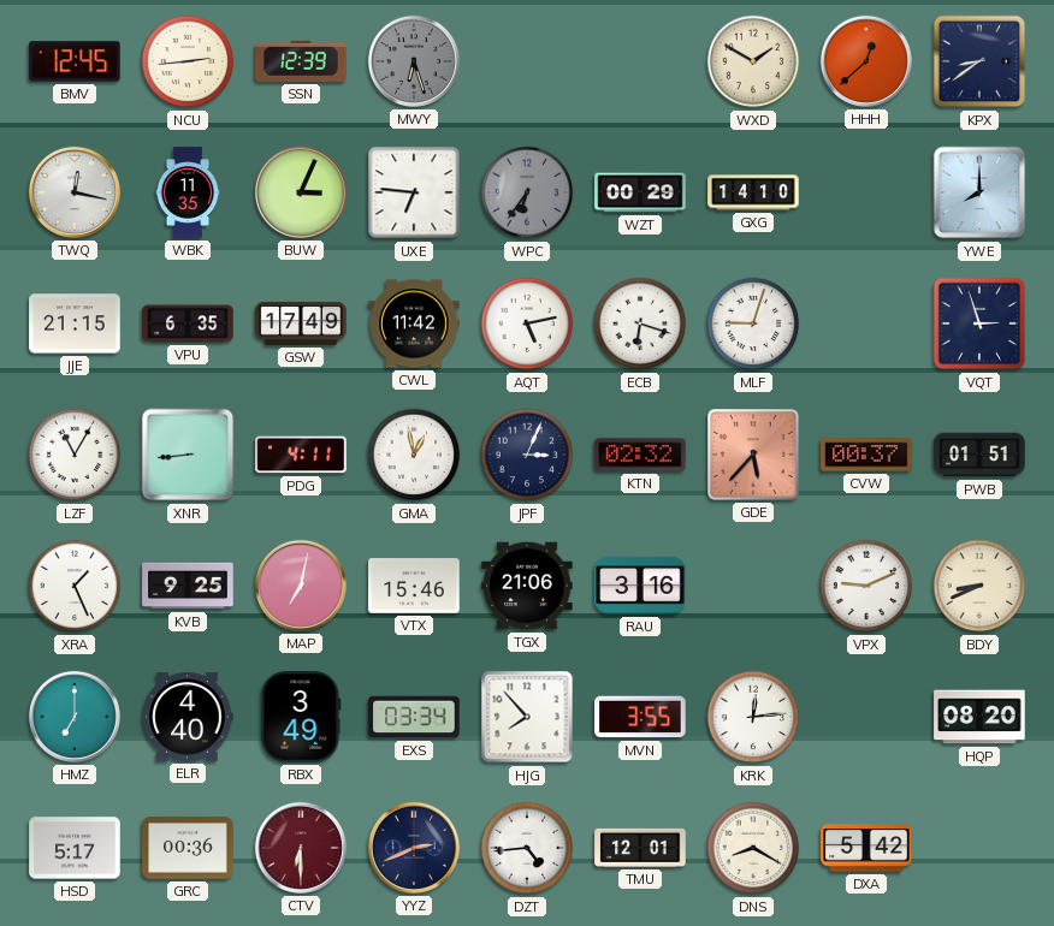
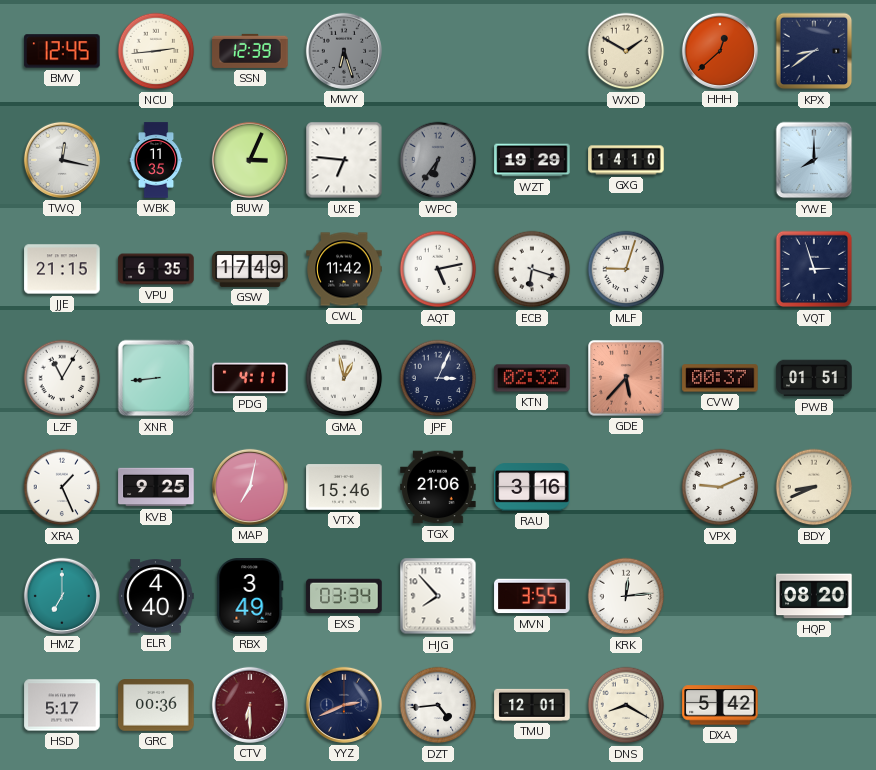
WZT: 00:29 -> 19:29
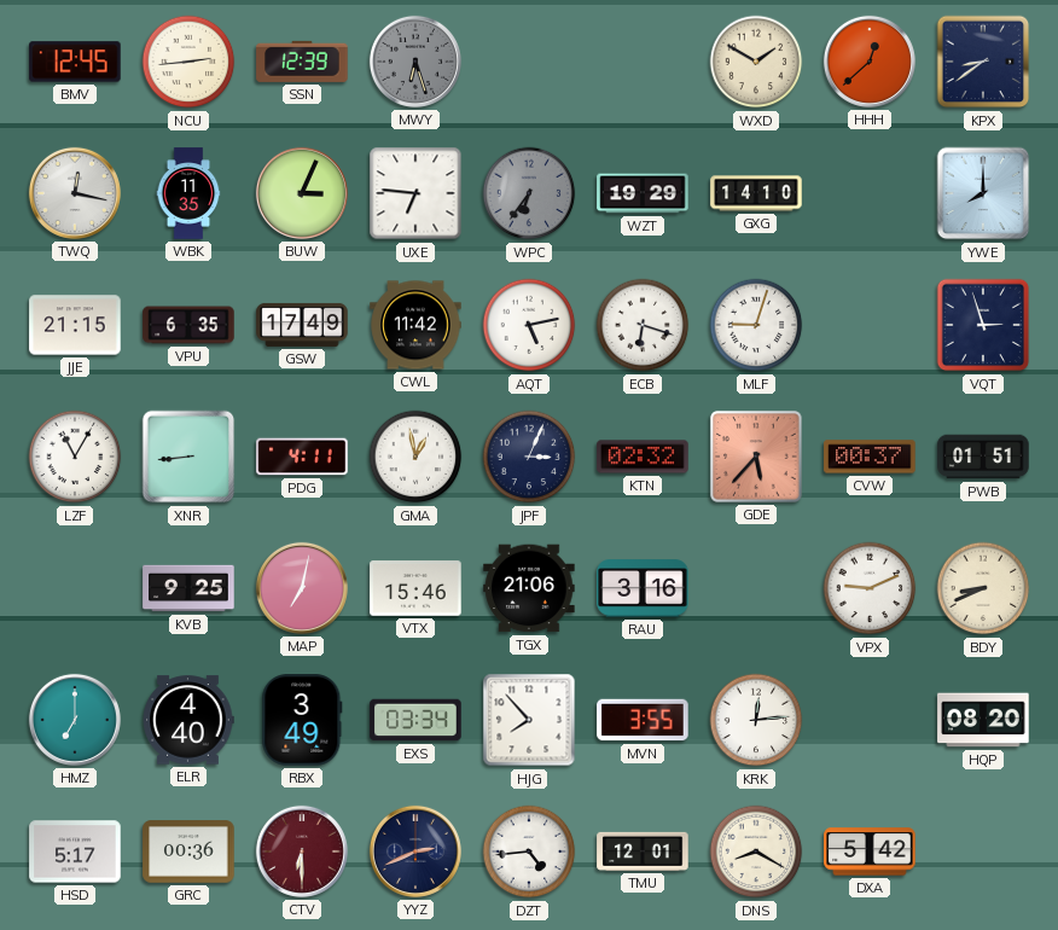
XRA: 1:26 -> none
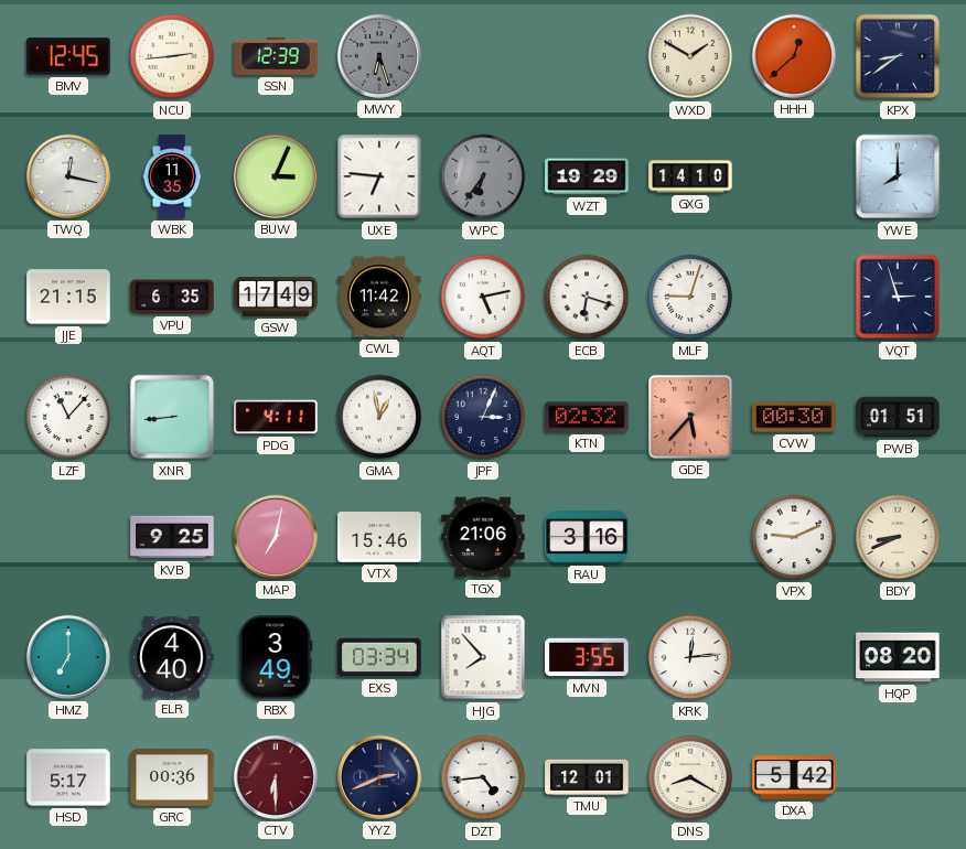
LZF: 11:05 -> 11:07
CVW: 00:37 -> 00:30
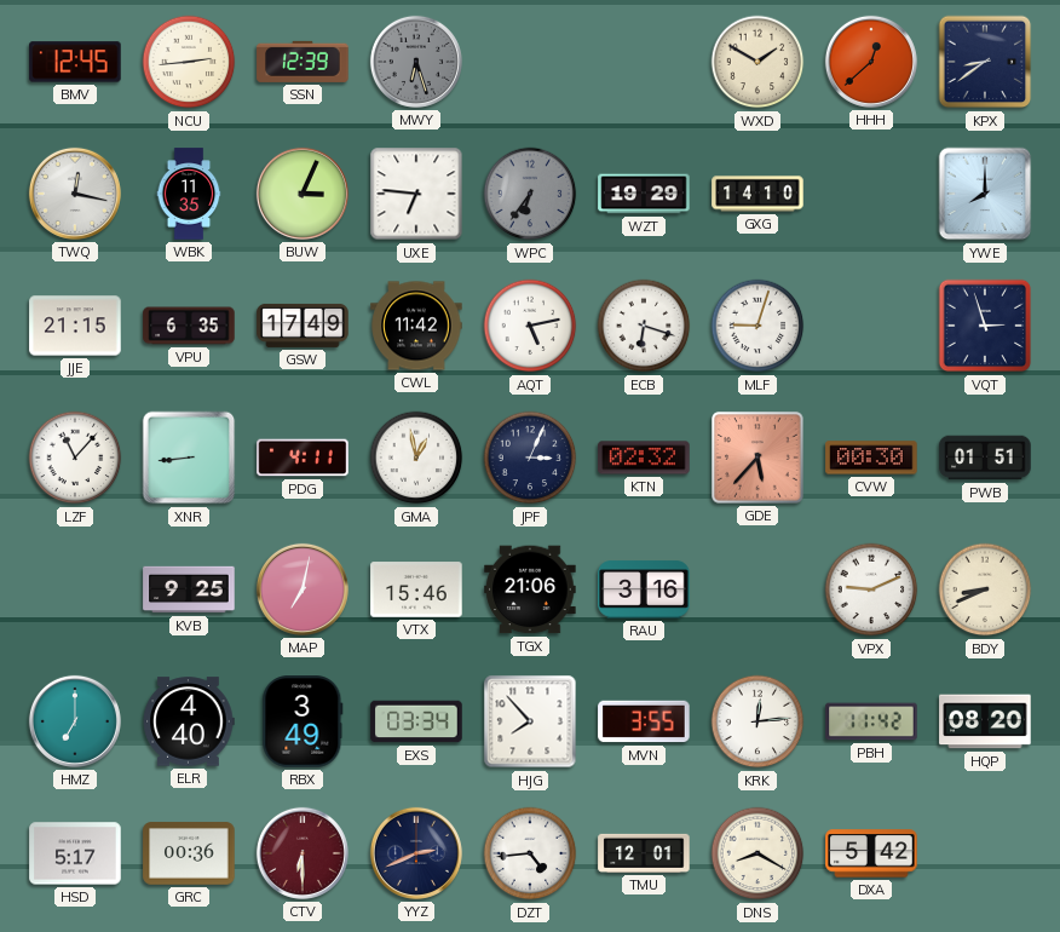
PBH: none -> 11:42
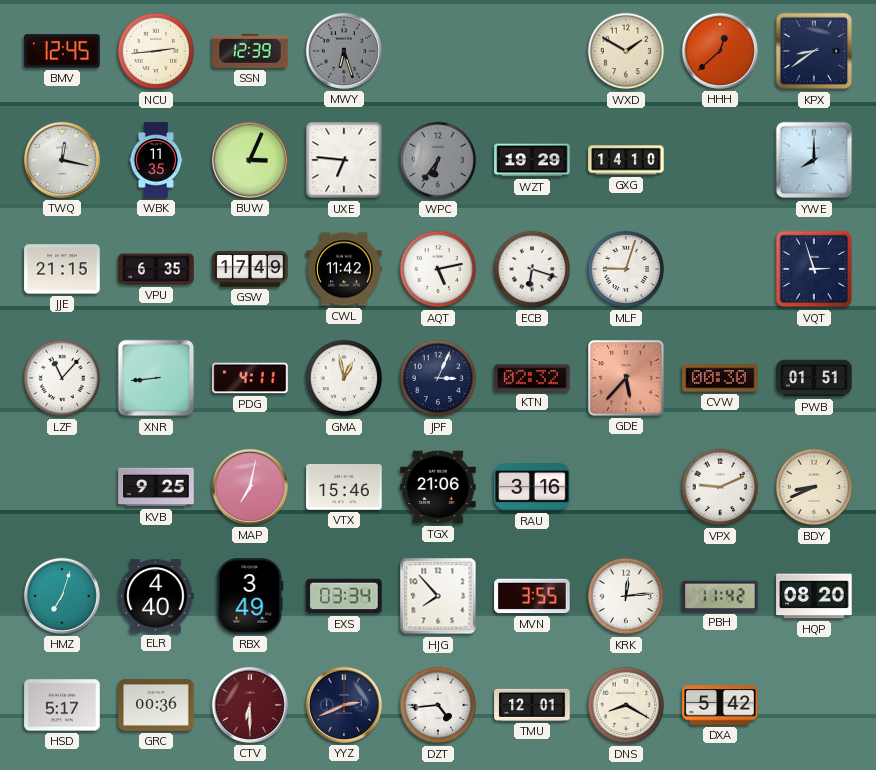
HMZ: 7:00 -> 7:03
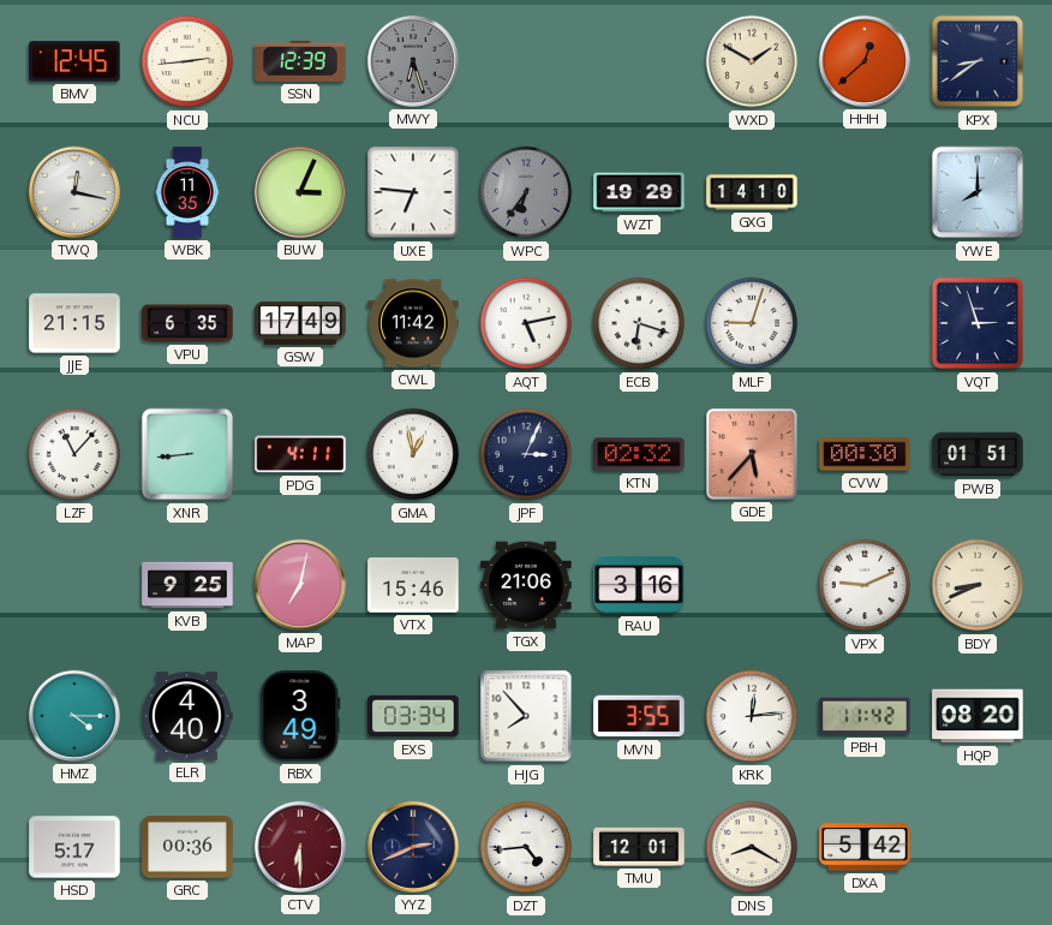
HMZ: 7:03 -> 4:15
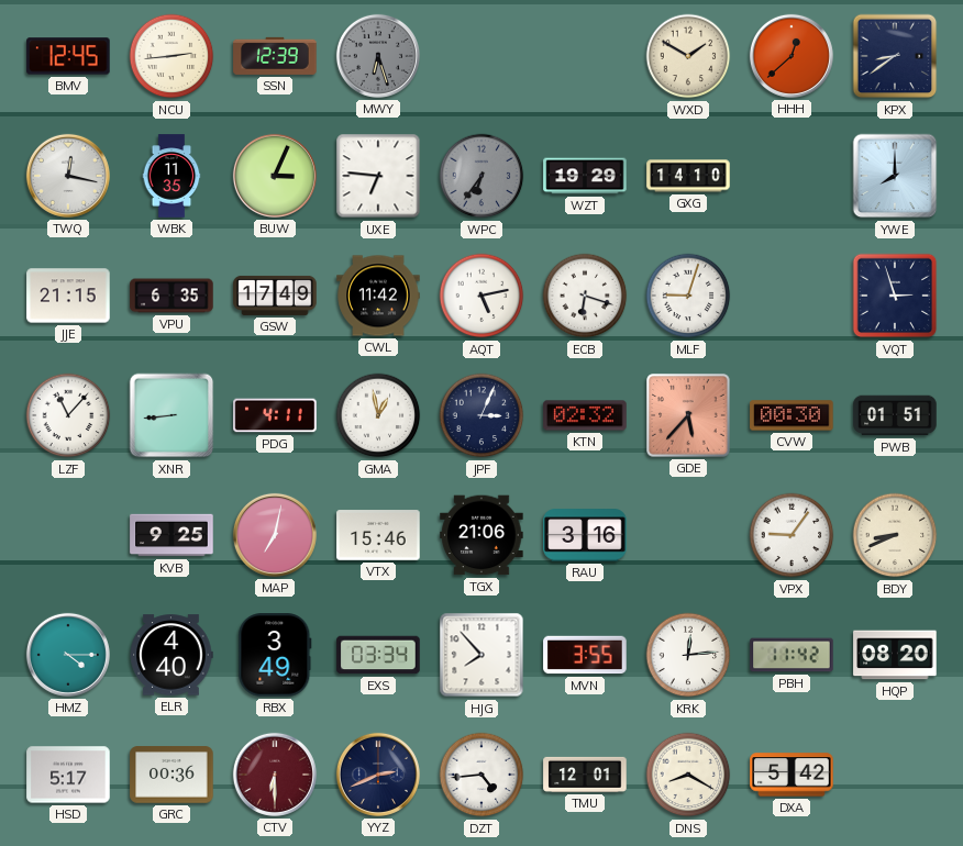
VPX: 9:11 -> 9:06
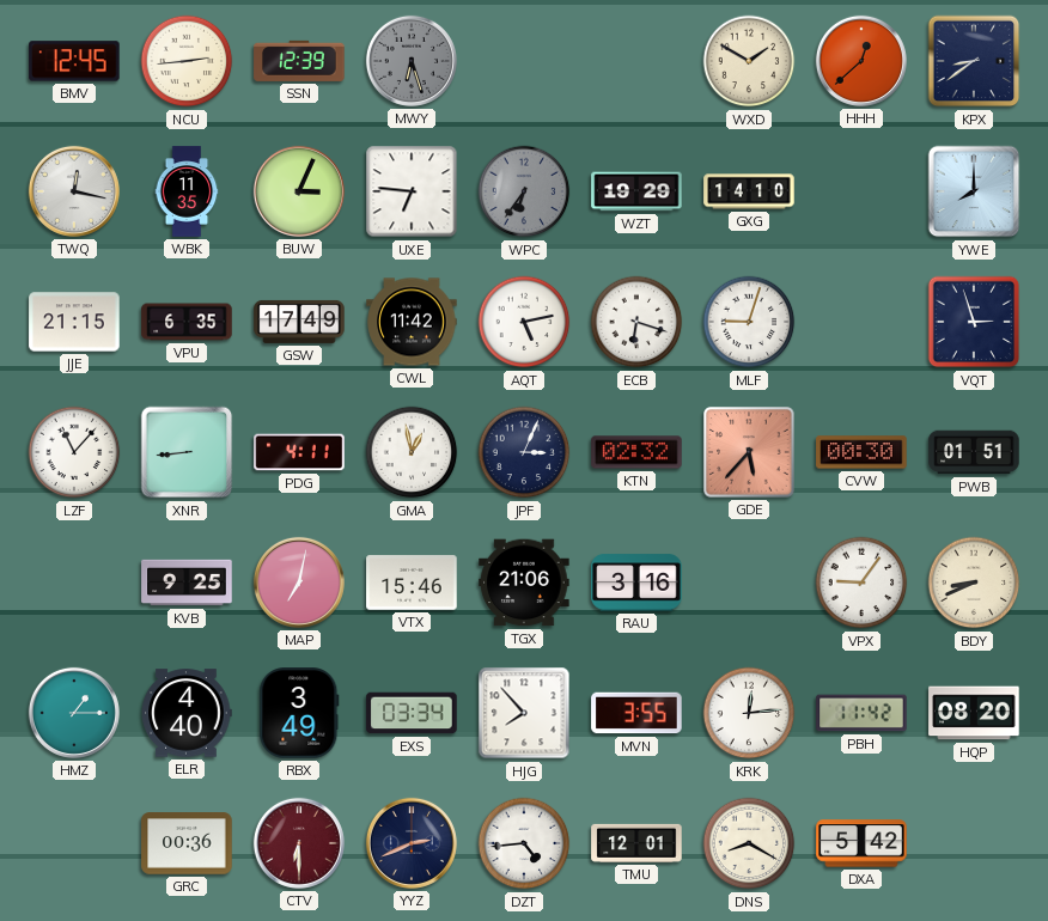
HMZ: 4:15 -> 1:15
HSD: 5:17 -> none
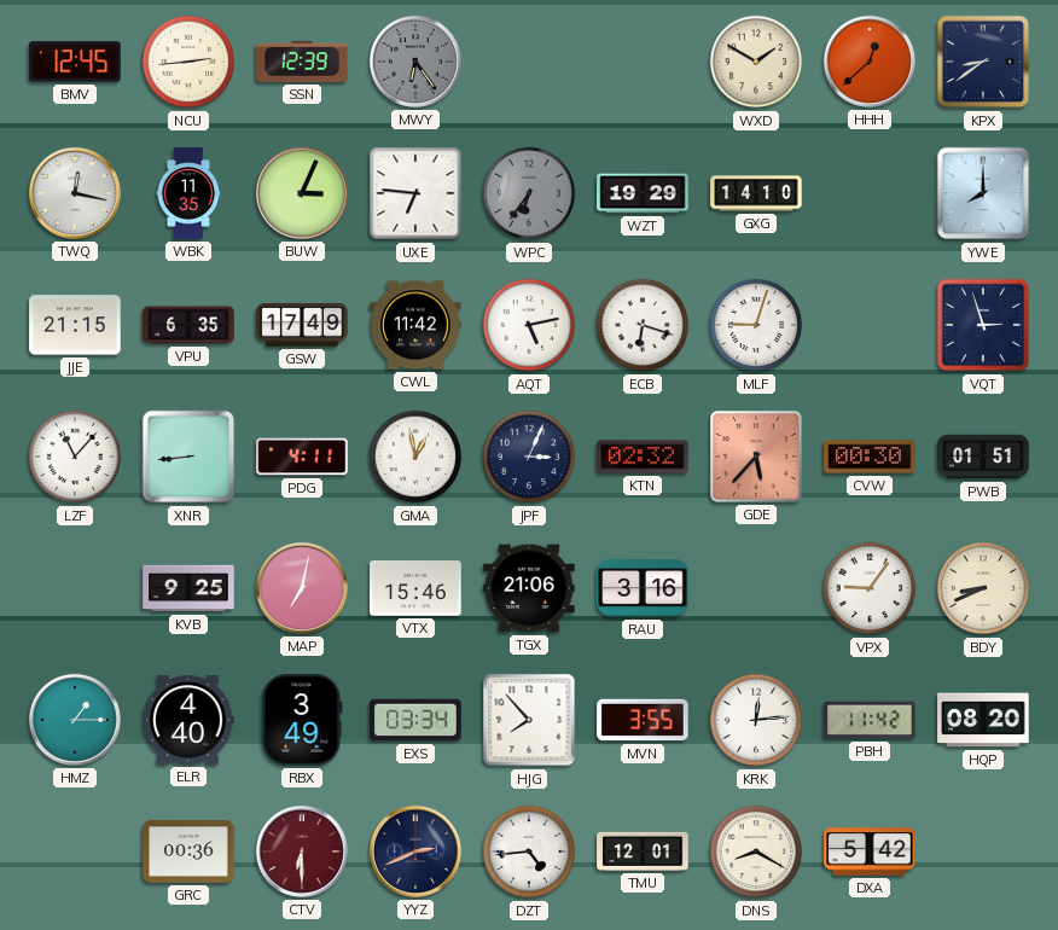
MWY: 6:27 -> 6:24
